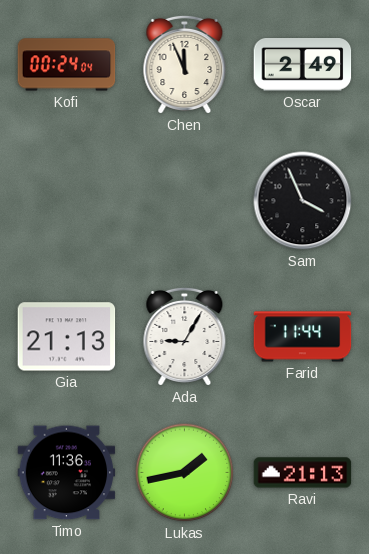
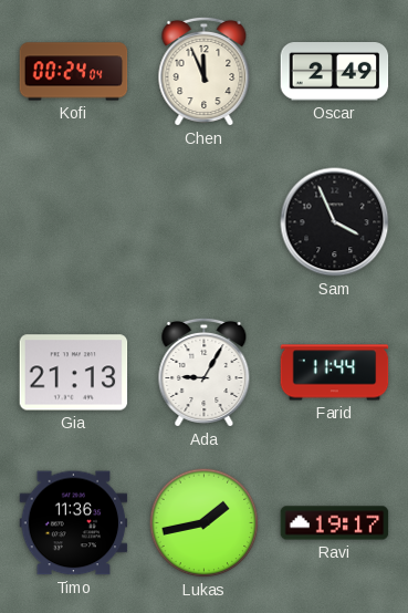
Ravi: 21:13 -> 19:17
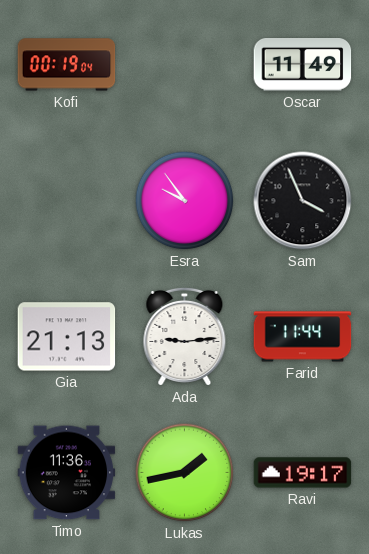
Kofi: 00:24 -> 00:19
Chen: 11:56 -> none
Oscar: 2:49 -> 11:49
Esra: none -> 9:54
Ada: 9:05 -> 9:14
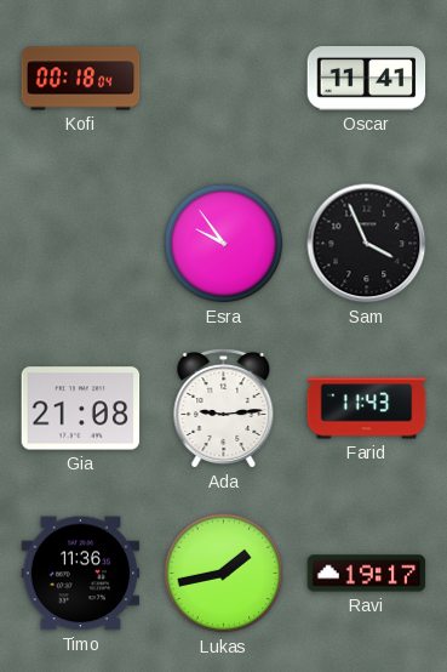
Kofi: 00:19 -> 00:18
Oscar: 11:49 -> 11:41
Gia: 21:13 -> 21:08
Farid: 11:44 -> 11:43
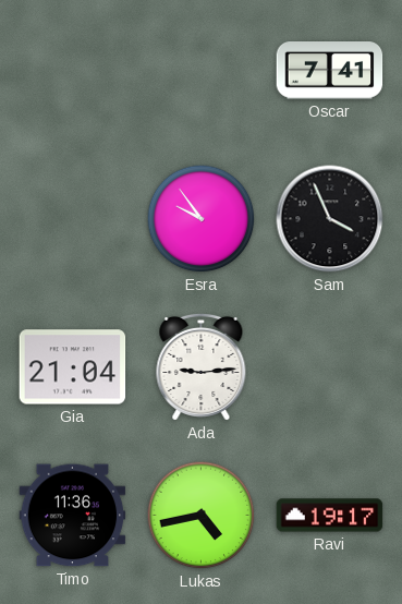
Kofi: 00:18 -> none
Oscar: 11:41 -> 7:41
Gia: 21:08 -> 21:04
Farid: 11:43 -> none
Lukas: 1:43 -> 4:43
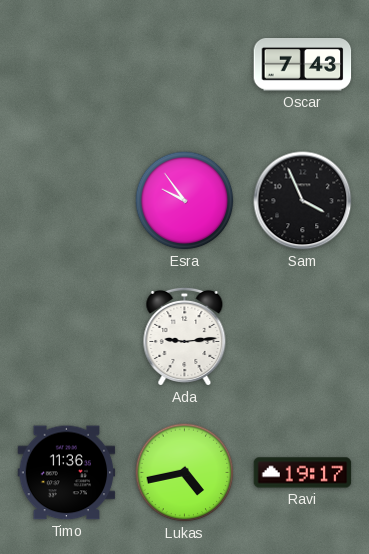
Oscar: 7:41 -> 7:43
Gia: 21:04 -> none
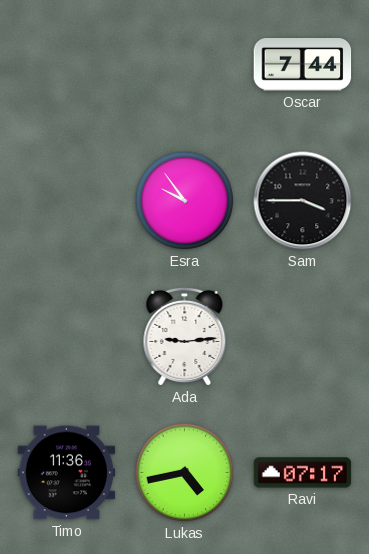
Oscar: 7:43 -> 7:44
Sam: 3:56 -> 3:45
Ravi: 19:17 -> 07:17
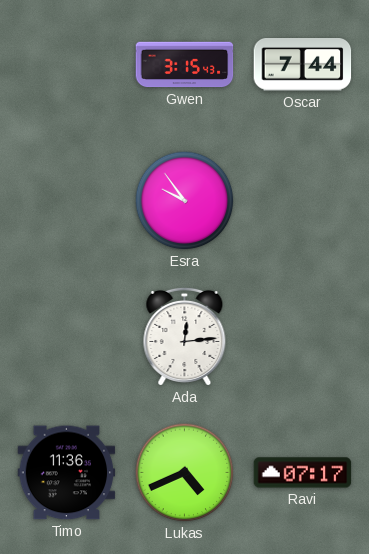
Gwen: none -> 3:15
Sam: 3:45 -> none
Ada: 9:14 -> 12:14
Lukas: 4:43 -> 4:41
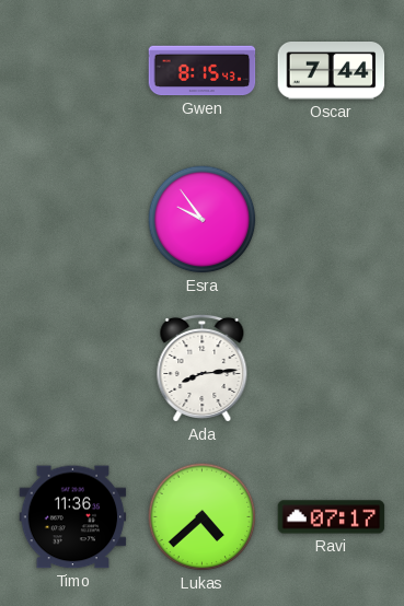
Gwen: 3:15 -> 8:15
Ada: 12:14 -> 8:14
Lukas: 4:41 -> 4:38
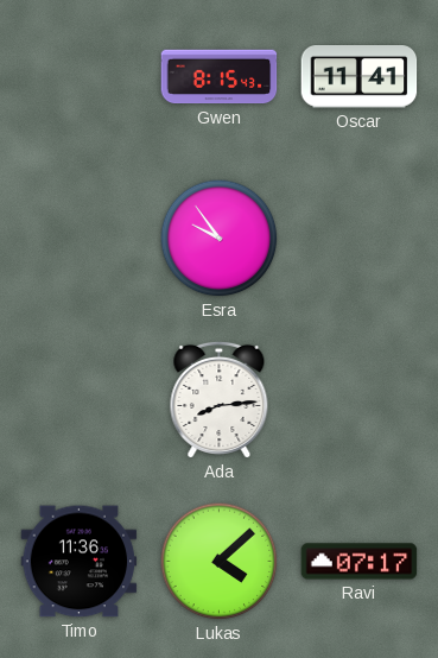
Oscar: 7:44 -> 11:41
Lukas: 4:38 -> 4:08
